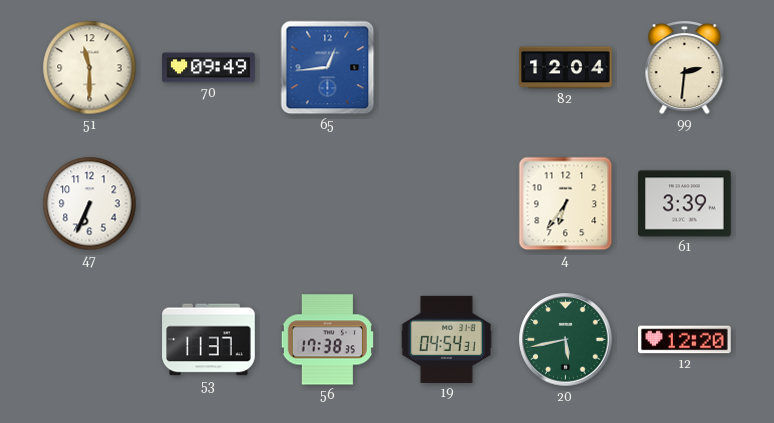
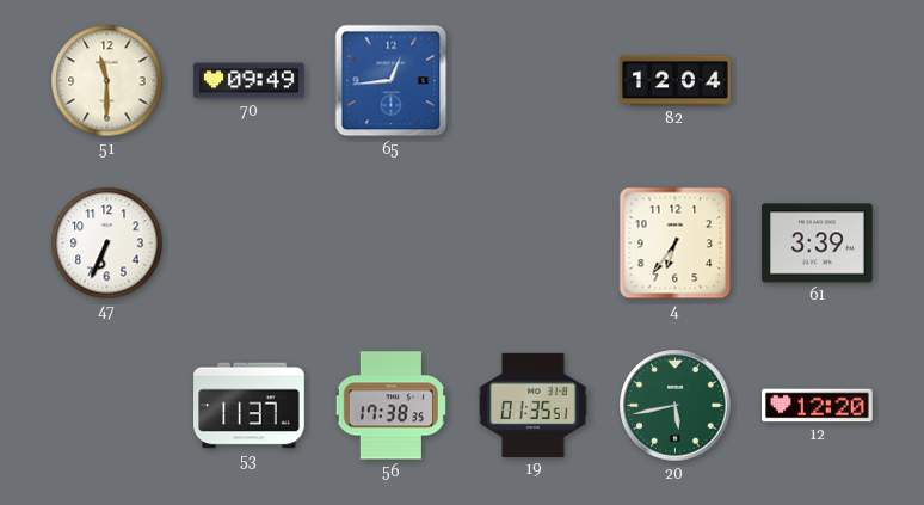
99: 2:31 -> none
19: 04:54 -> 01:35
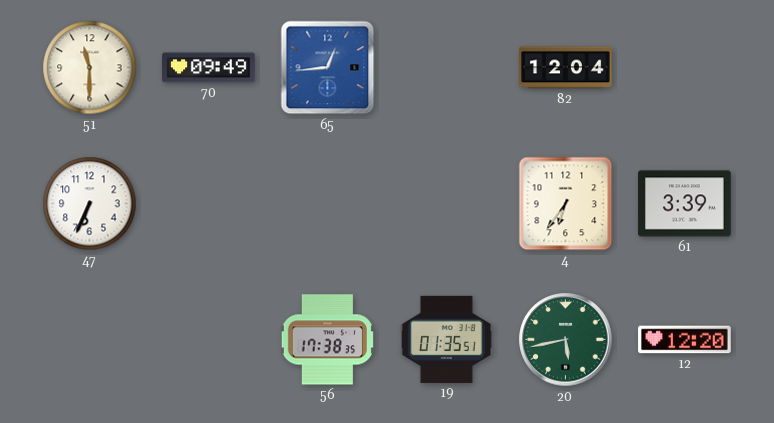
53: 11:37 -> none
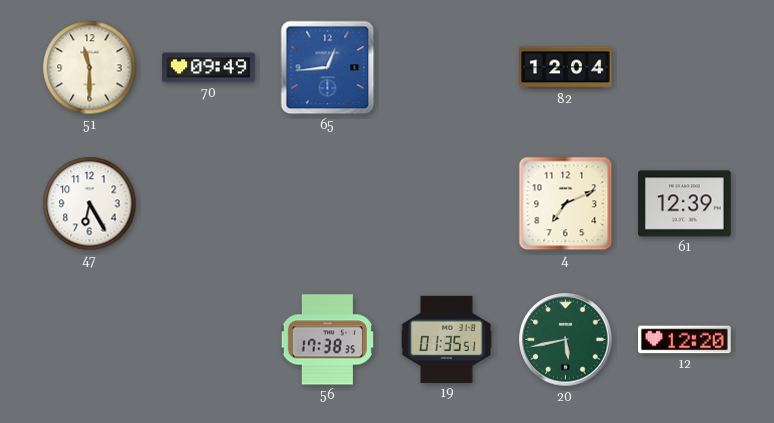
47: 6:34 -> 6:25
4: 6:36 -> 7:11
61: 3:39 -> 12:39
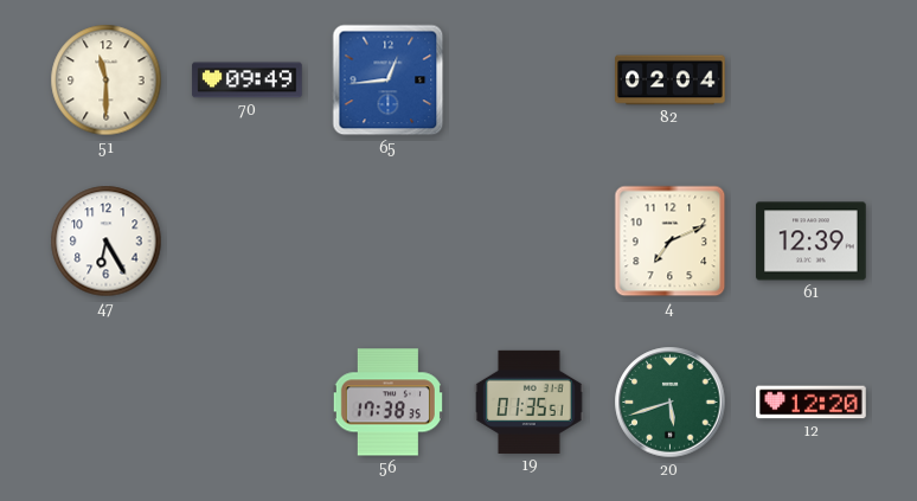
82: 12:04 -> 02:04
20: 5:43 -> 5:42
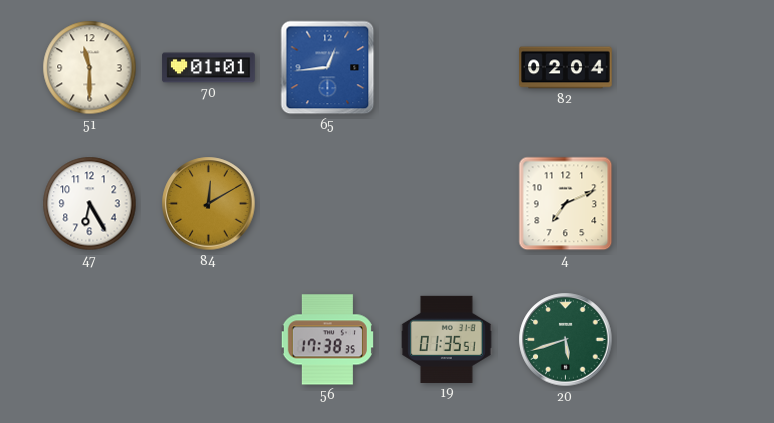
70: 09:49 -> 01:01
84: none -> 12:10
61: 12:39 -> none
12: 12:20 -> none
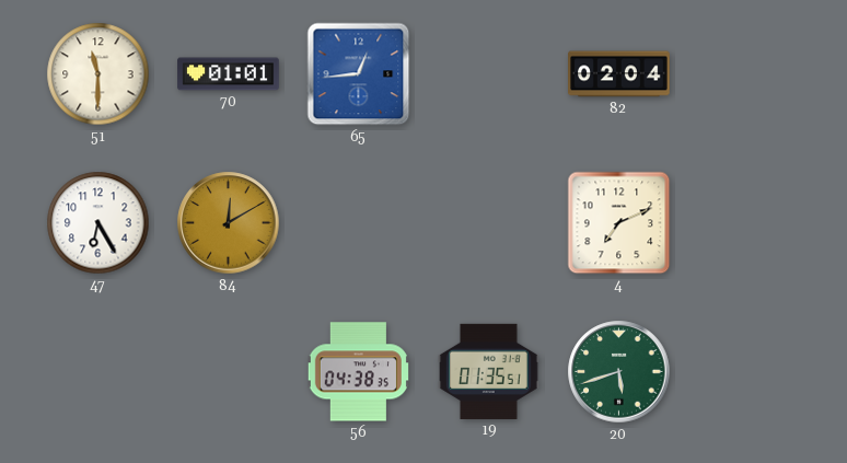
56: 17:38 -> 04:38
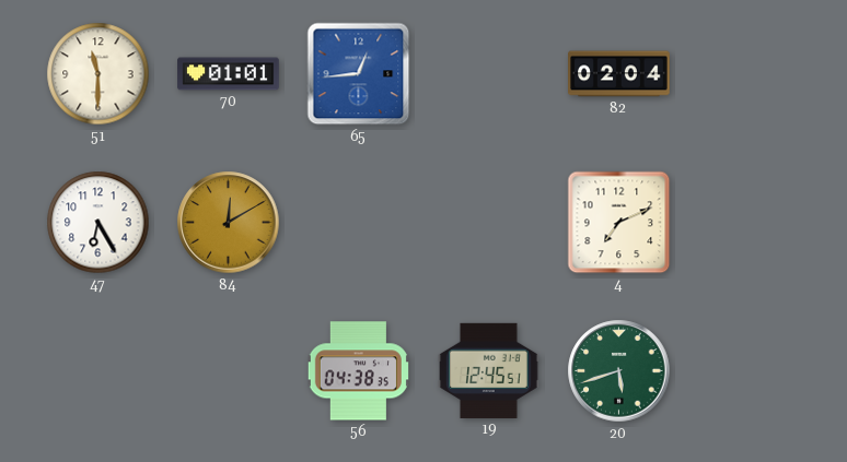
19: 01:35 -> 12:45
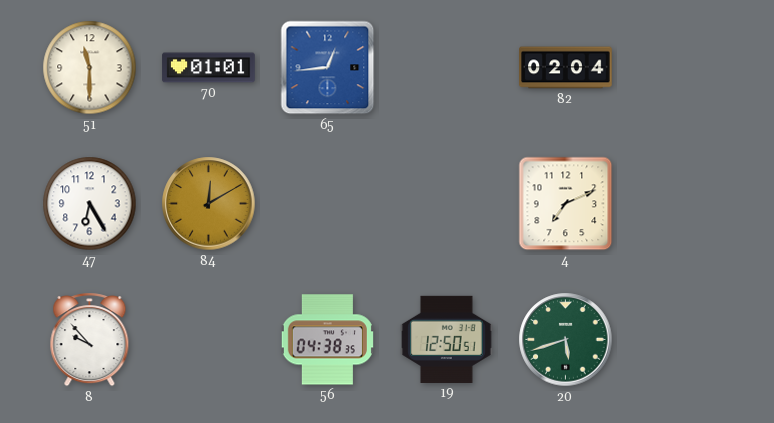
8: none -> 9:53
19: 12:45 -> 12:50
